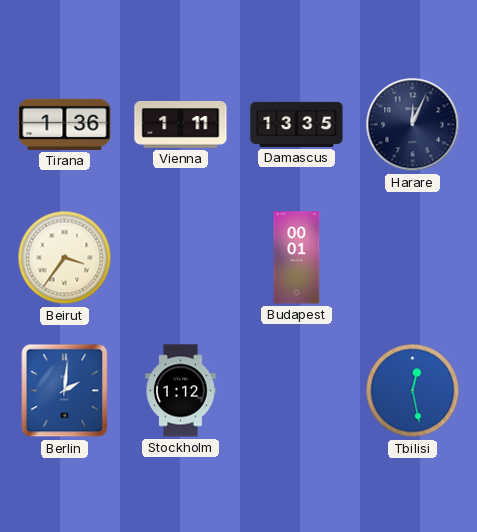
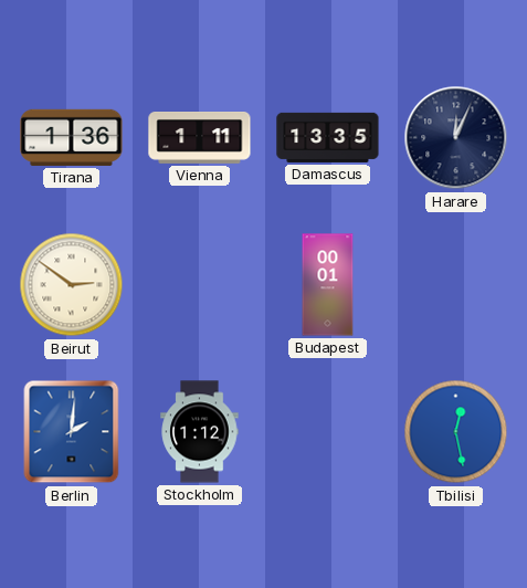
Beirut: 3:36 -> 2:51
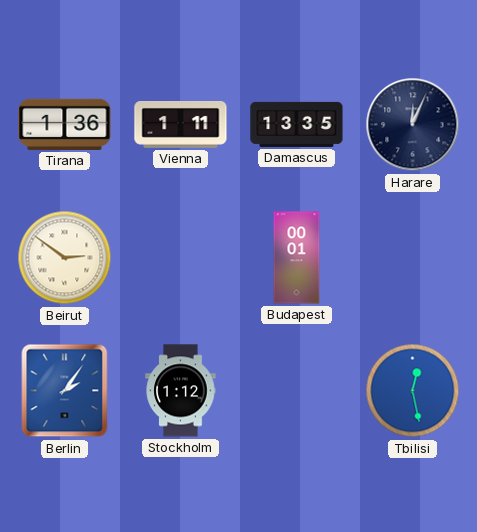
Berlin: 2:01 -> 2:06
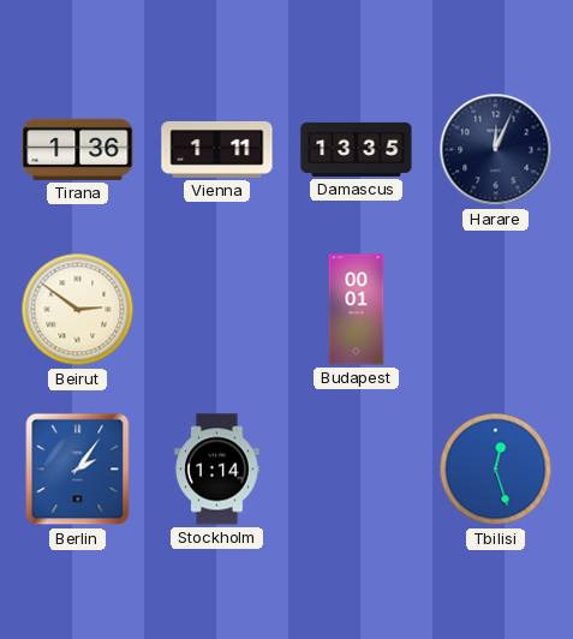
Stockholm: 1:12 -> 1:14
Tbilisi: 12:28 -> 12:27
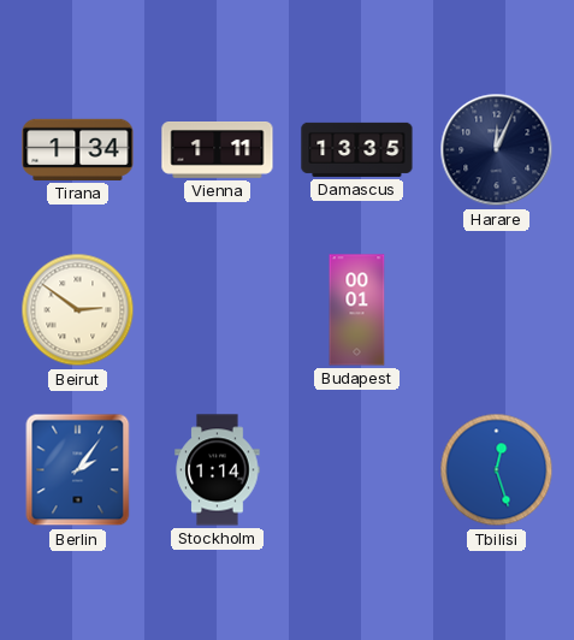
Tirana: 1:36 -> 1:34
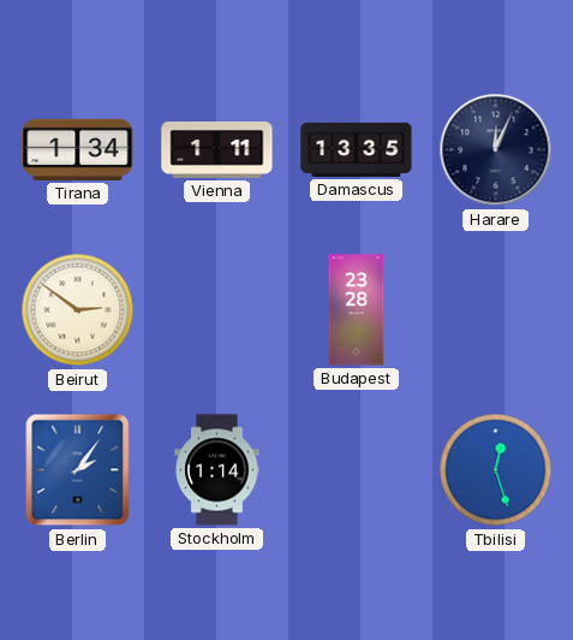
Budapest: 00:01 -> 23:28
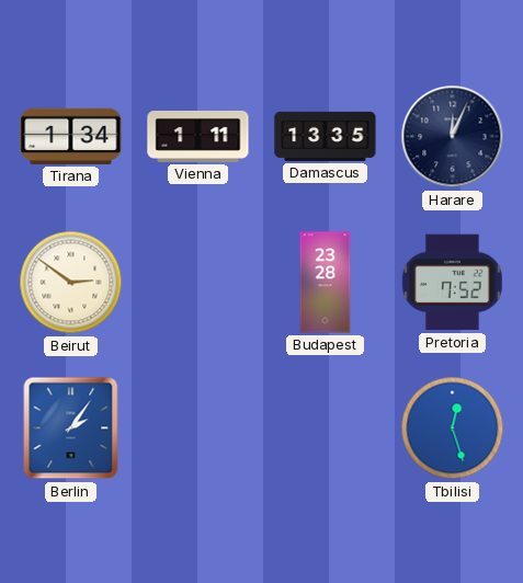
Pretoria: none -> 7:52
Stockholm: 1:14 -> none
